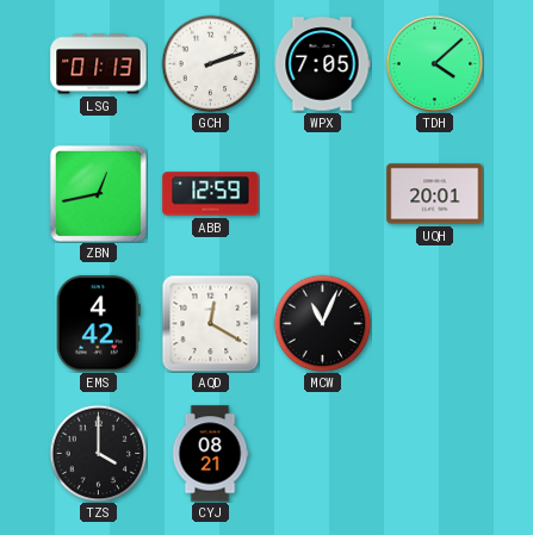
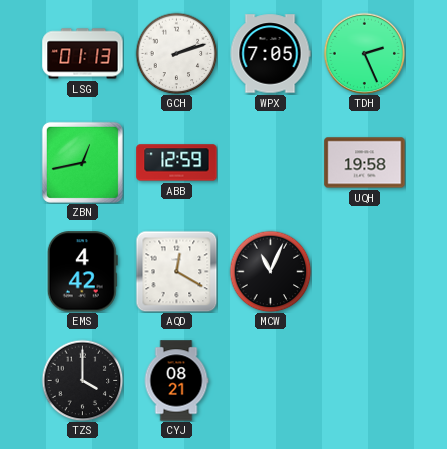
TDH: 4:08 -> 2:26
UQH: 20:01 -> 19:58
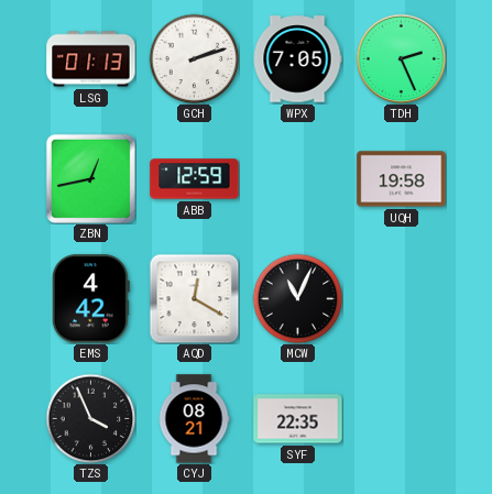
TZS: 4:00 -> 3:56
SYF: none -> 22:35
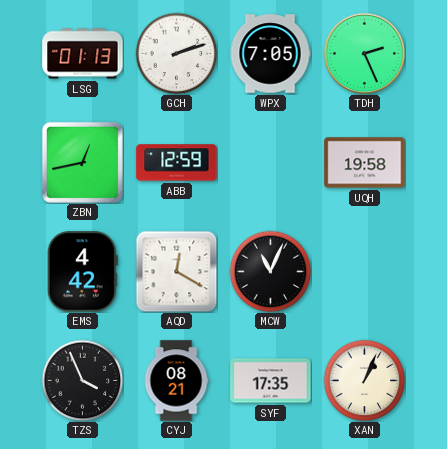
SYF: 22:35 -> 17:35
XAN: none -> 1:04
